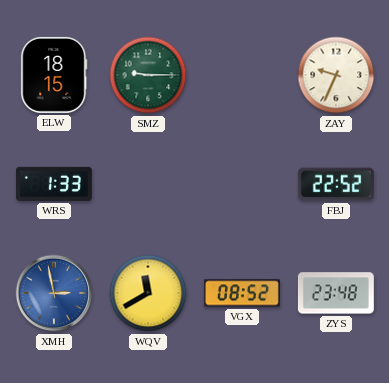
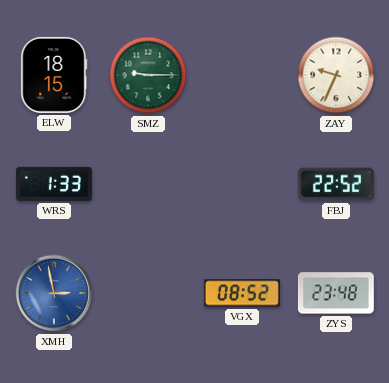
WQV: 11:40 -> none
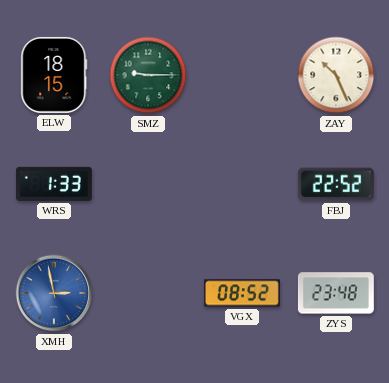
ZAY: 9:34 -> 10:26
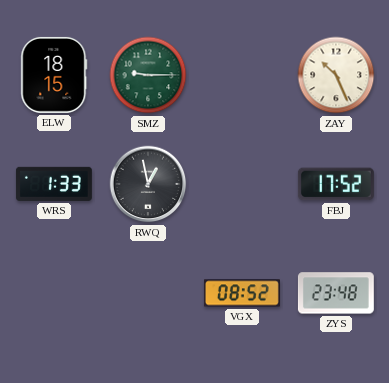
RWQ: none -> 12:58
FBJ: 22:52 -> 17:52
XMH: 2:58 -> none
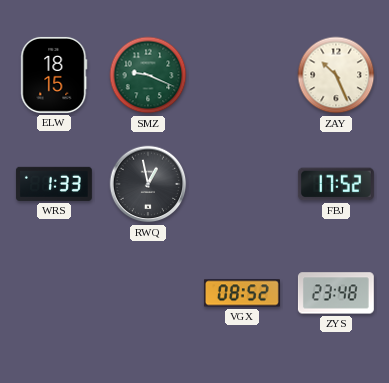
SMZ: 9:15 -> 9:19
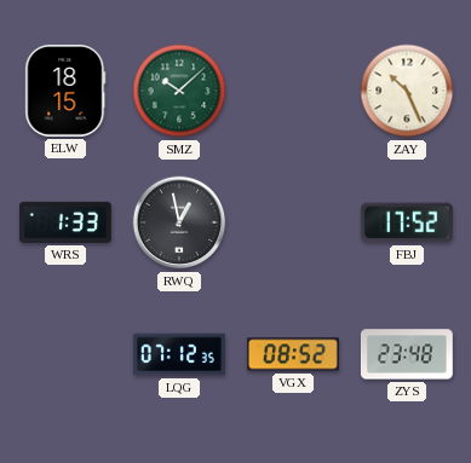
SMZ: 9:19 -> 10:08
LQG: none -> 07:12
